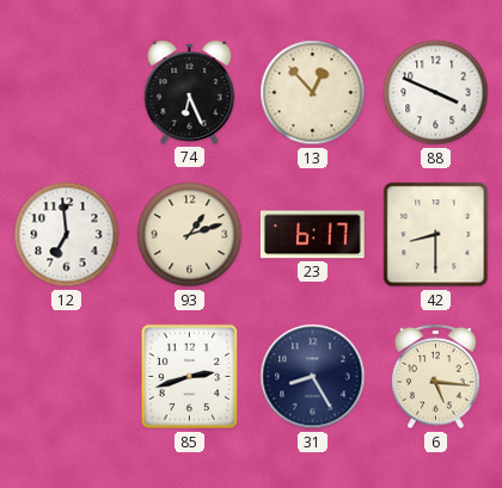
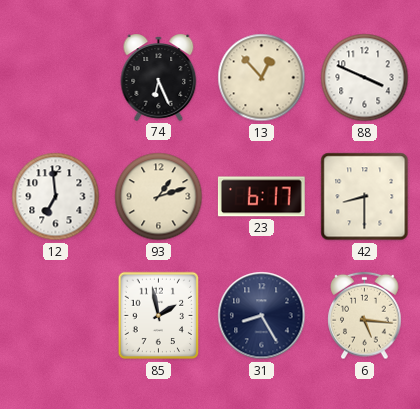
85: 2:42 -> 1:58
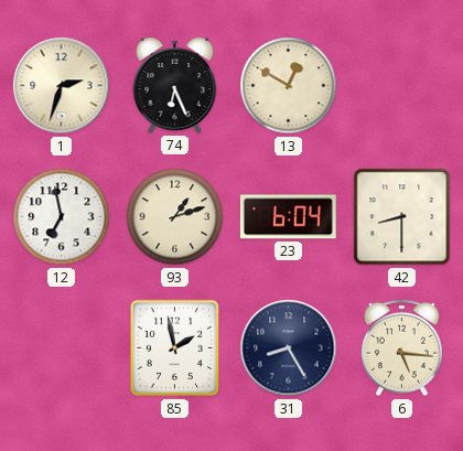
1: none -> 2:33
13: 12:53 -> 12:50
88: 3:49 -> none
12: 6:59 -> 6:58
23: 6:17 -> 6:04
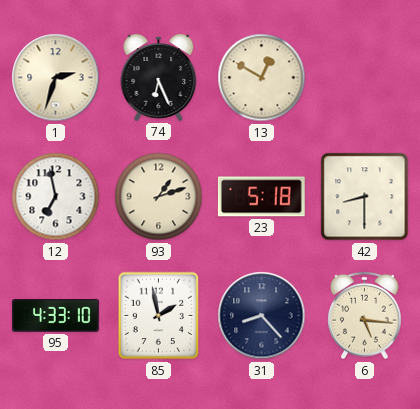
23: 6:04 -> 5:18
95: none -> 4:33
31: 8:25 -> 8:23
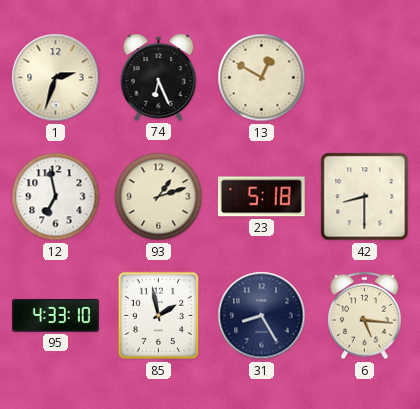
31: 8:23 -> 8:25
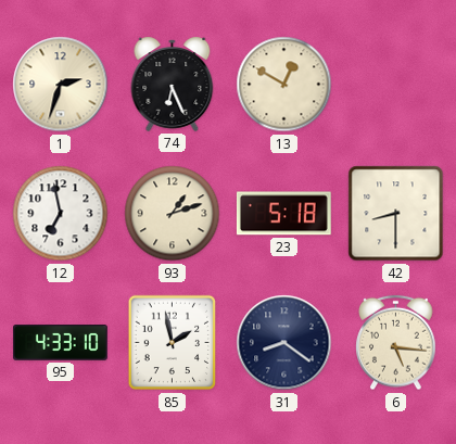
31: 8:25 -> 8:21
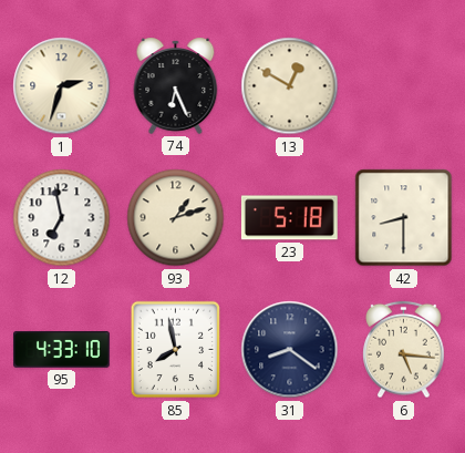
85: 1:58 -> 7:58
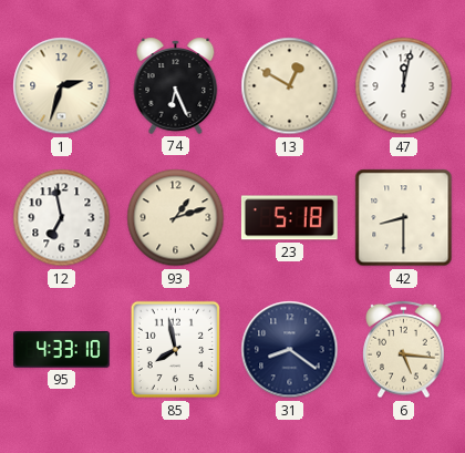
47: none -> 12:02
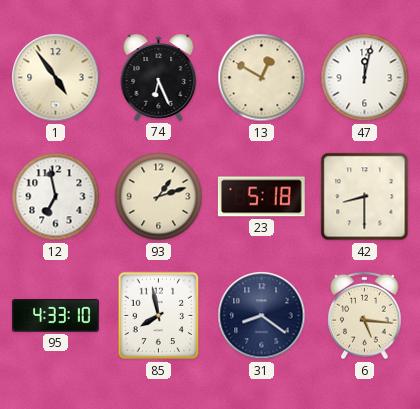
1: 2:33 -> 4:54
